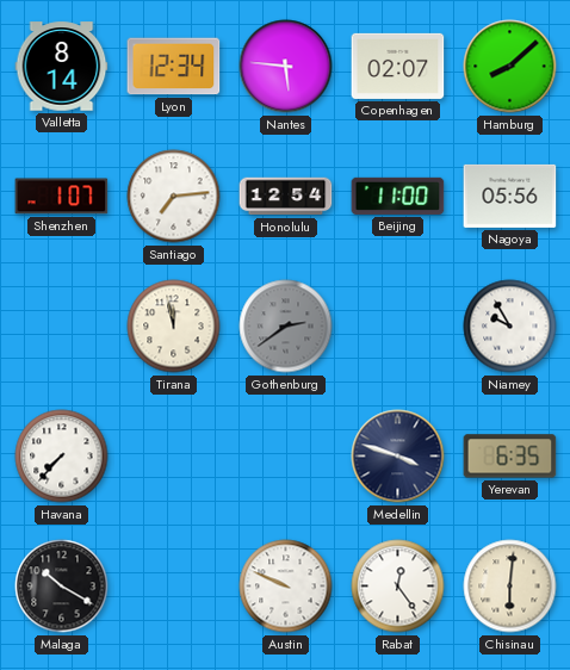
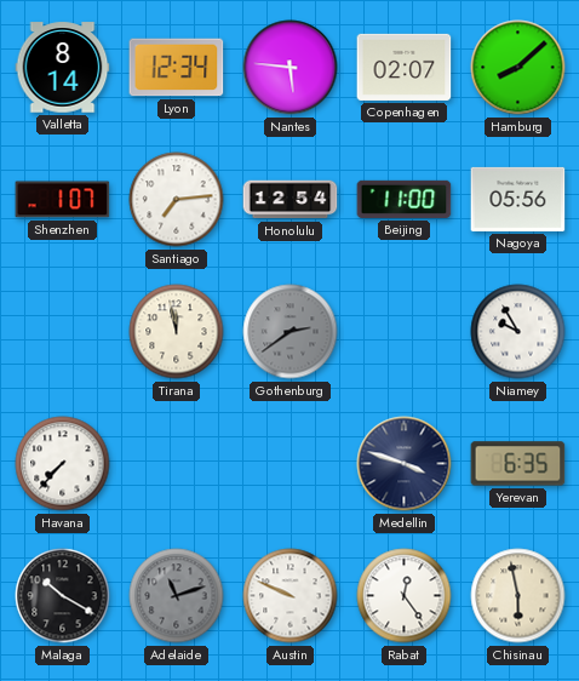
Adelaide: none -> 11:12
Chisinau: 6:01 -> 5:58
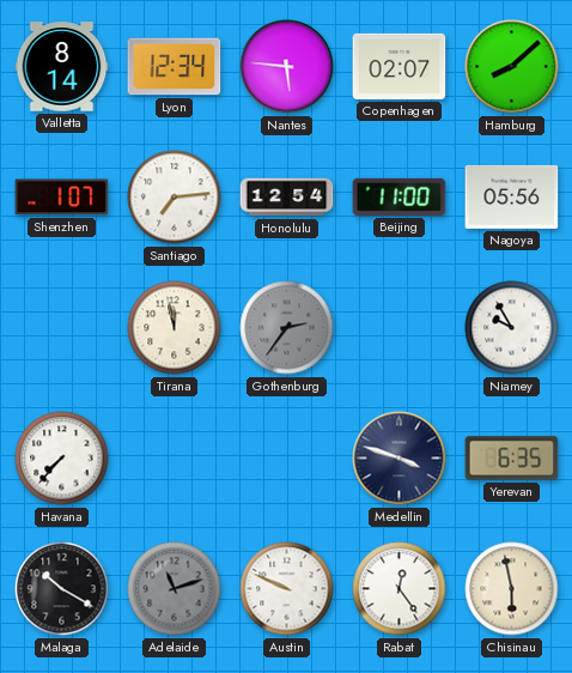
Gothenburg: 2:39 -> 2:36
